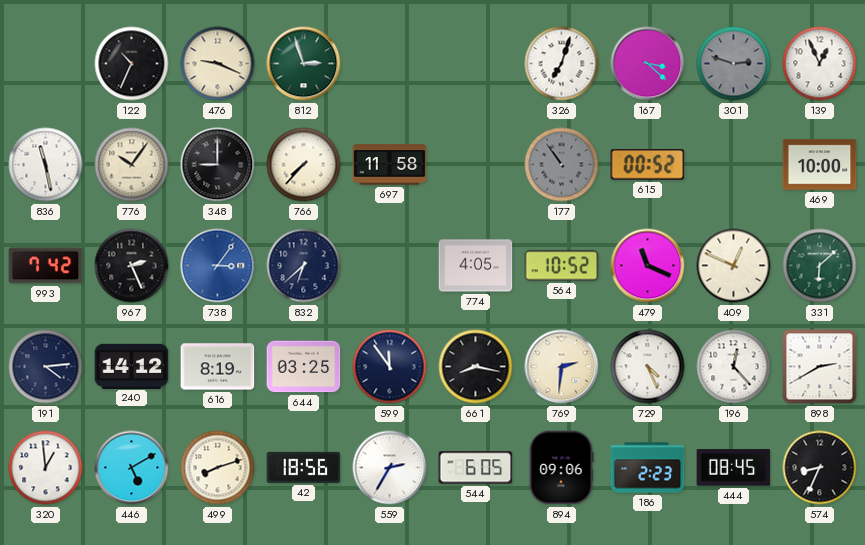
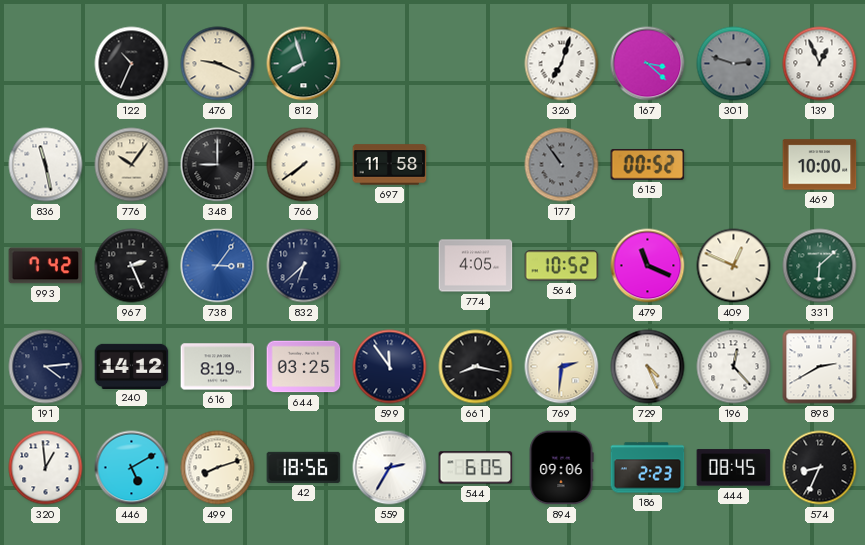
812: 2:57 -> 7:57
766: 7:37 -> 7:39
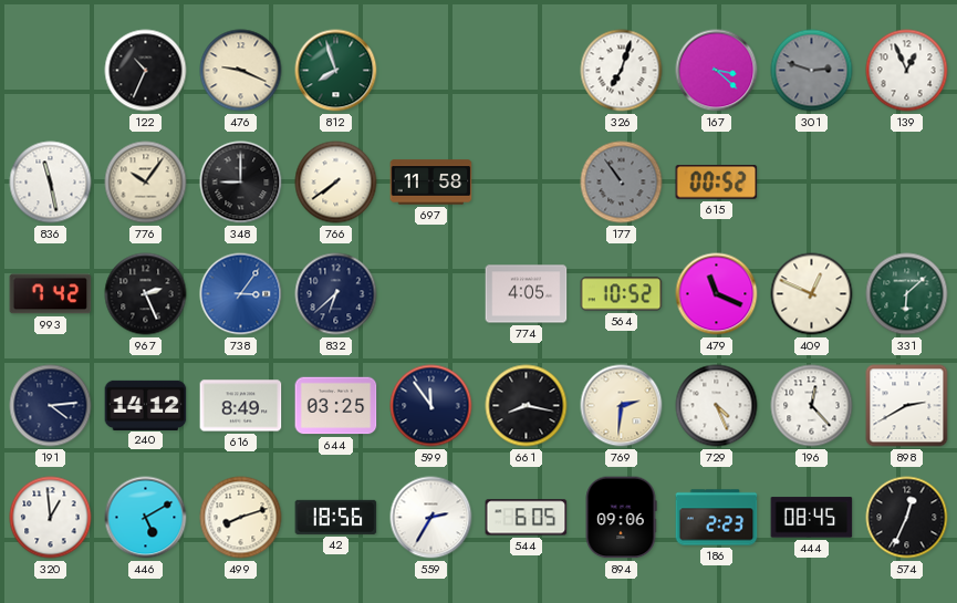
469: 10:00 -> none
616: 8:19 -> 8:49
574: 8:34 -> 12:34
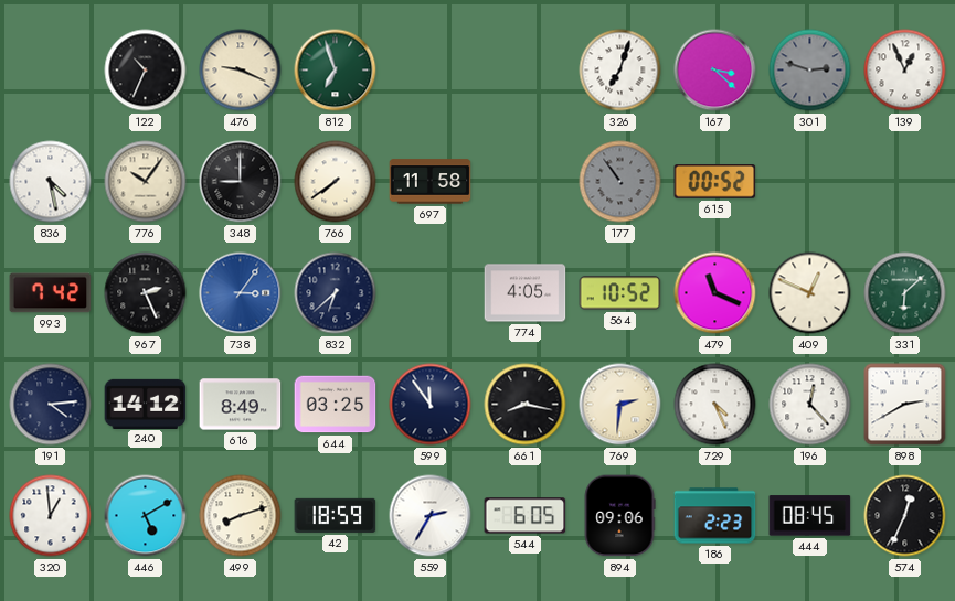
812: 7:57 -> 6:57
836: 11:28 -> 4:28
42: 18:56 -> 18:59
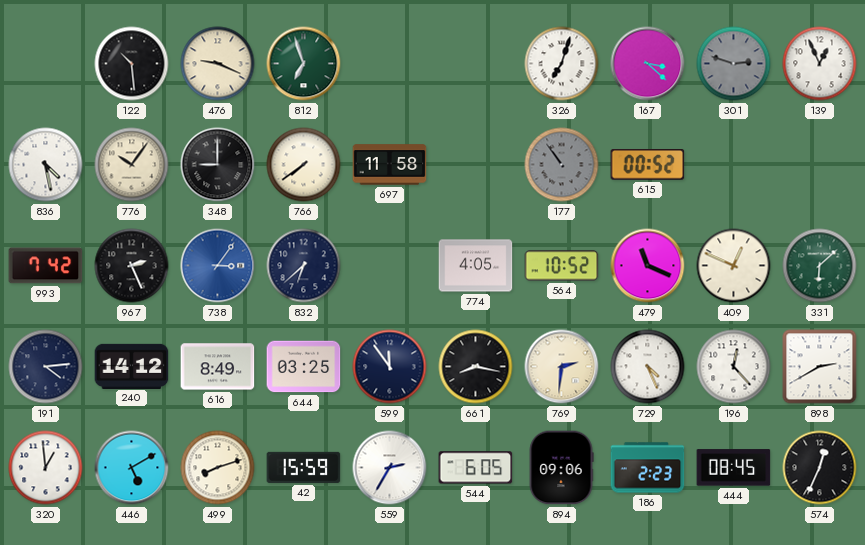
122: 10:34 -> 10:29
42: 18:59 -> 15:59
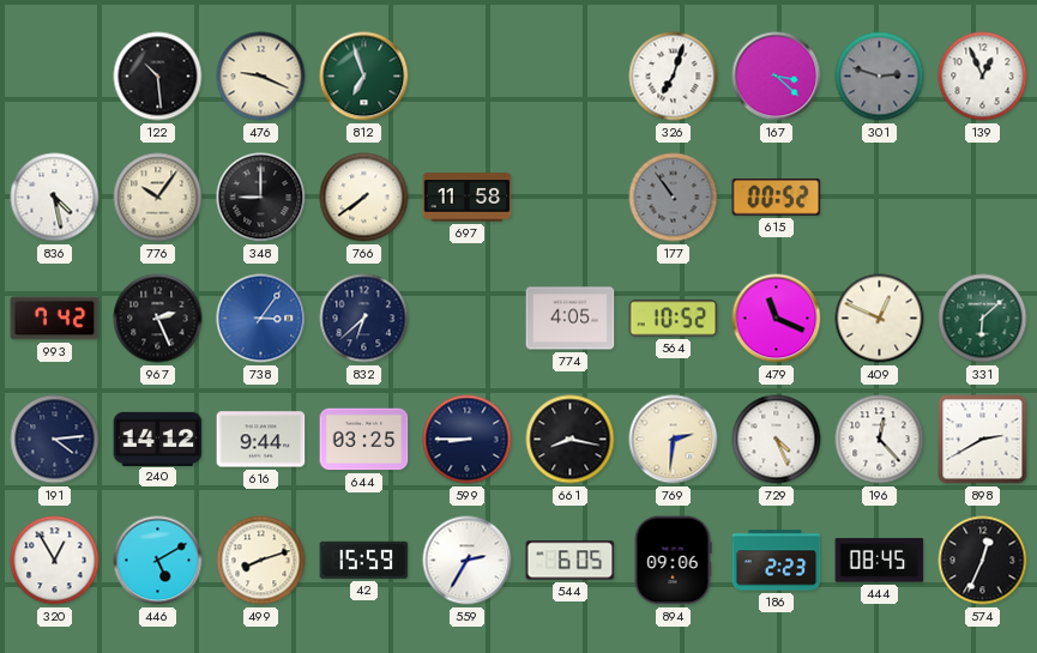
616: 8:49 -> 9:44
599: 11:54 -> 8:45
320: 12:59 -> 12:55
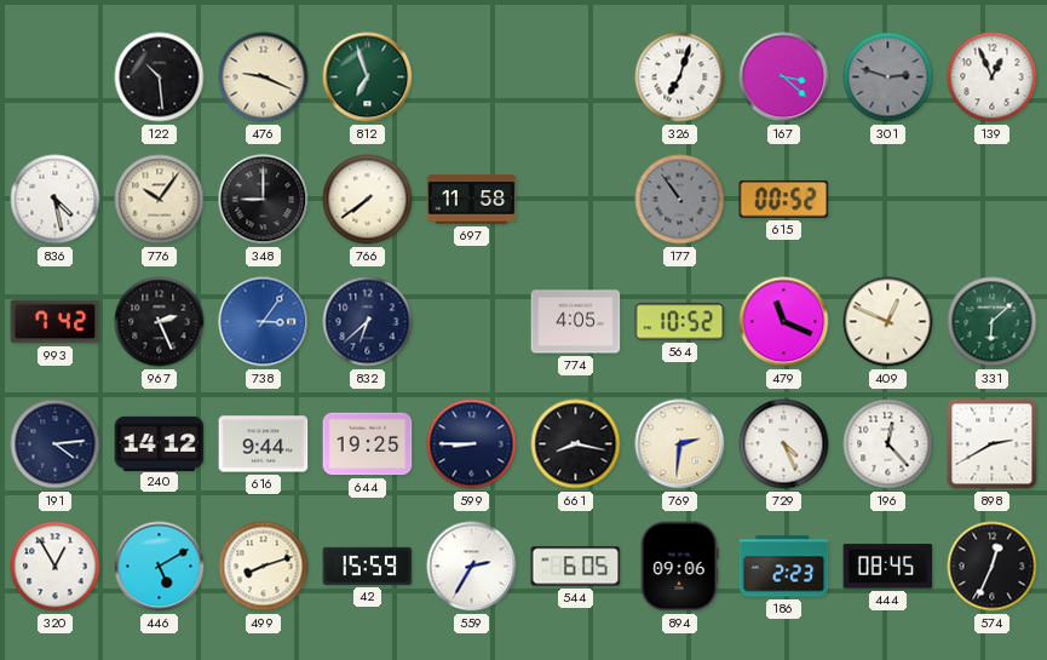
644: 03:25 -> 19:25
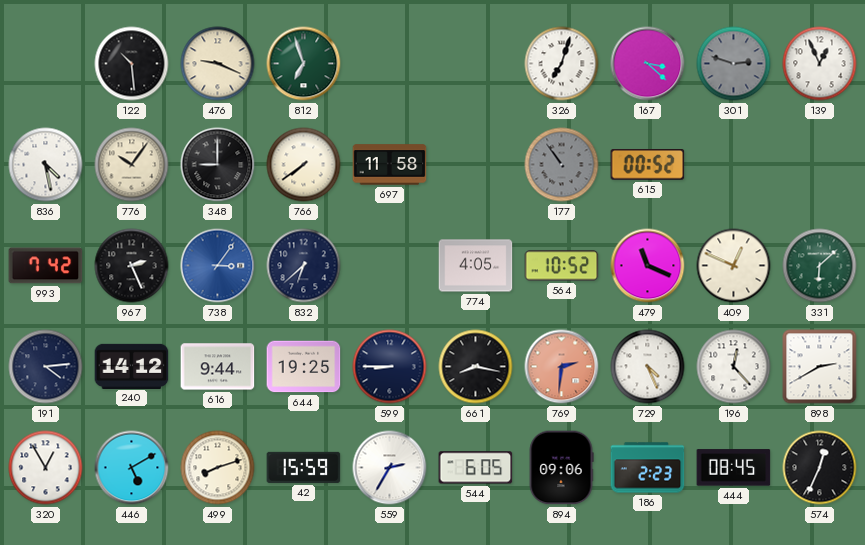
769 dial: cream -> salmon
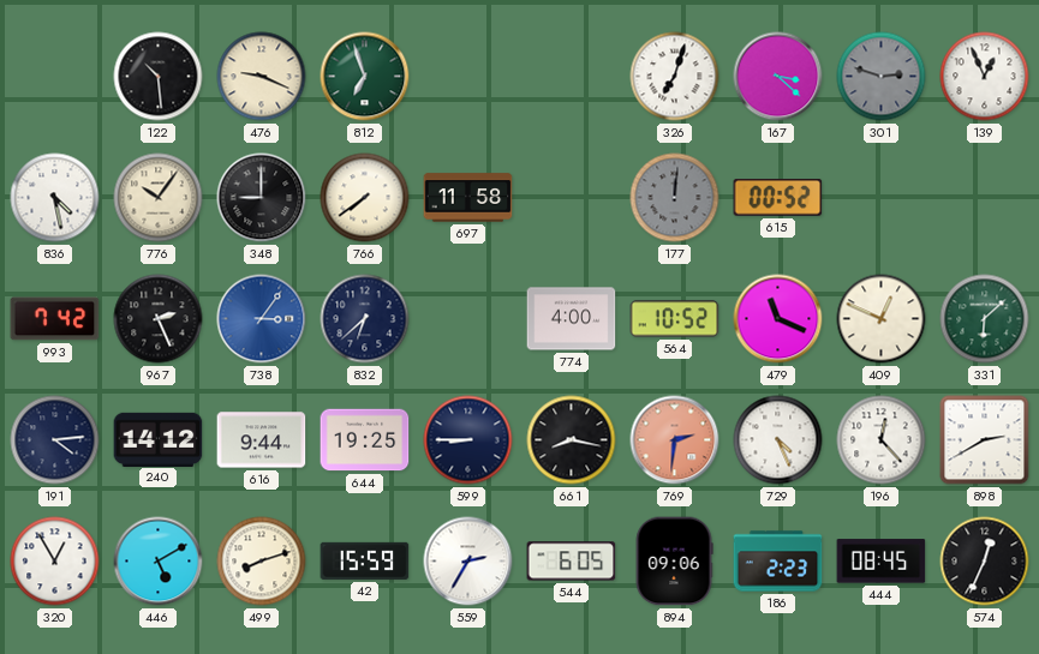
177: 10:54 -> 12:01
774: 4:05 -> 4:00
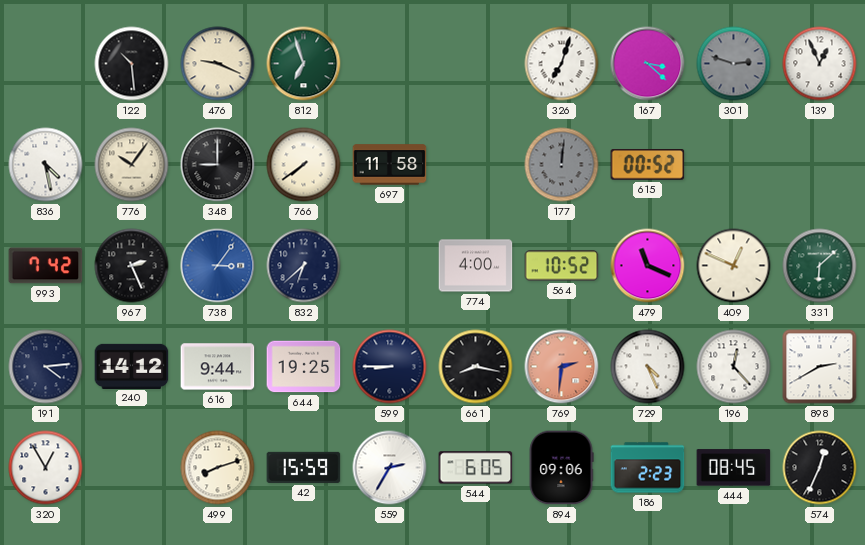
446: 5:10 -> none
